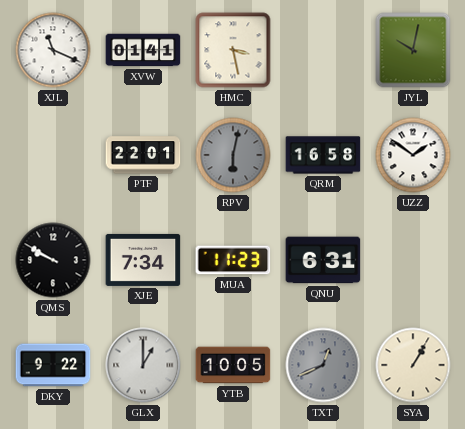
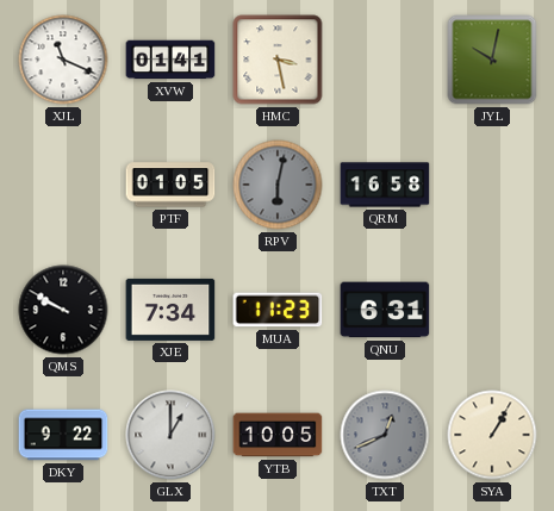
PTF: 22:01 -> 01:05
UZZ: 1:51 -> none
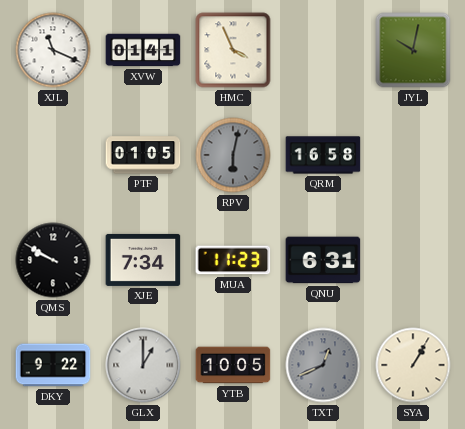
HMC: 3:28 -> 3:56
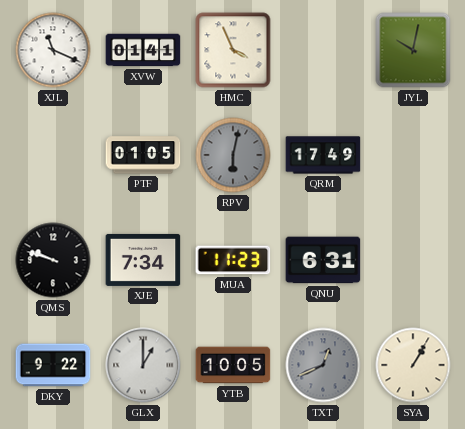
QRM: 16:58 -> 17:49
QMS: 9:50 -> 9:48
